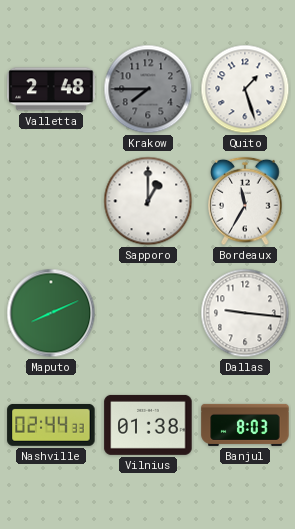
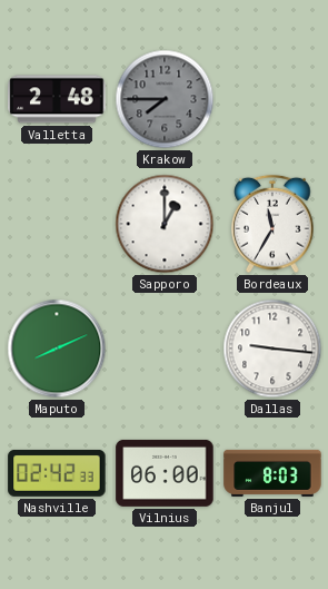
Quito: 1:27 -> none
Nashville: 02:44 -> 02:42
Vilnius: 01:38 -> 06:00
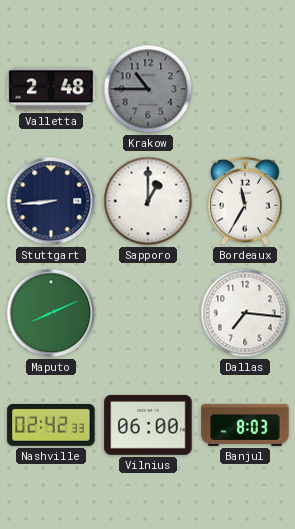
Krakow: 7:45 -> 10:45
Stuttgart: none -> 8:44
Dallas: 9:16 -> 7:16
